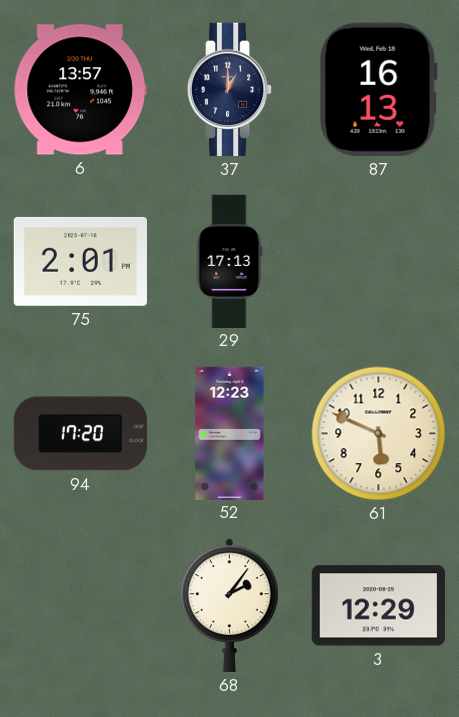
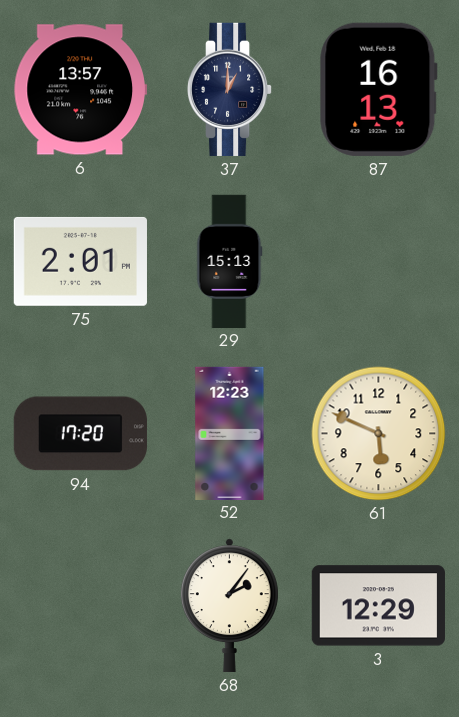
29: 17:13 -> 15:13
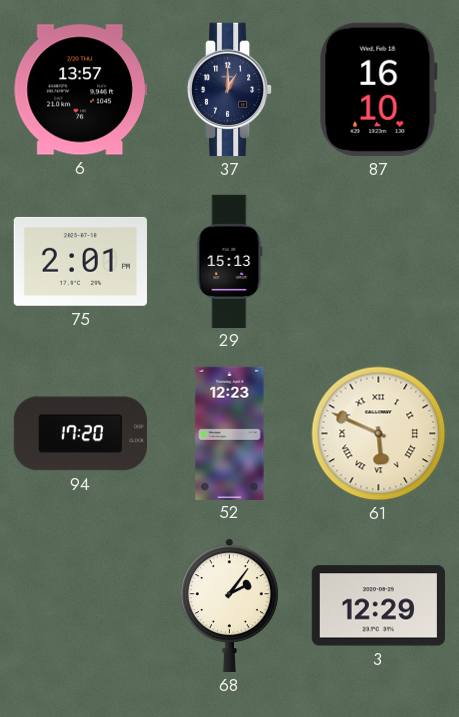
87: 16:13 -> 16:10
61 numerals: Arabic -> Roman
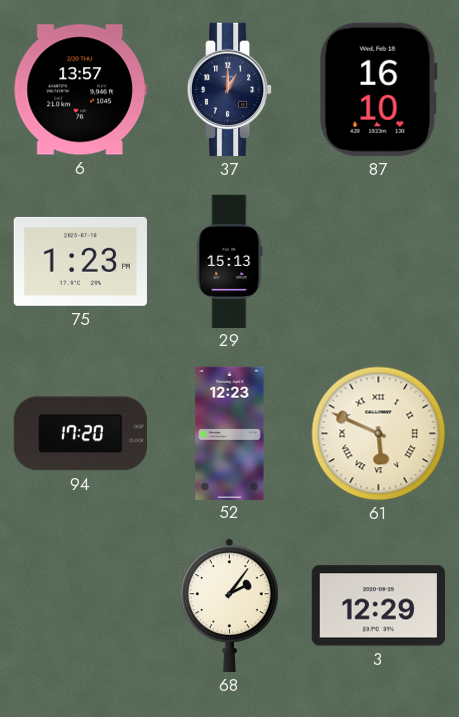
75: 2:01 -> 1:23
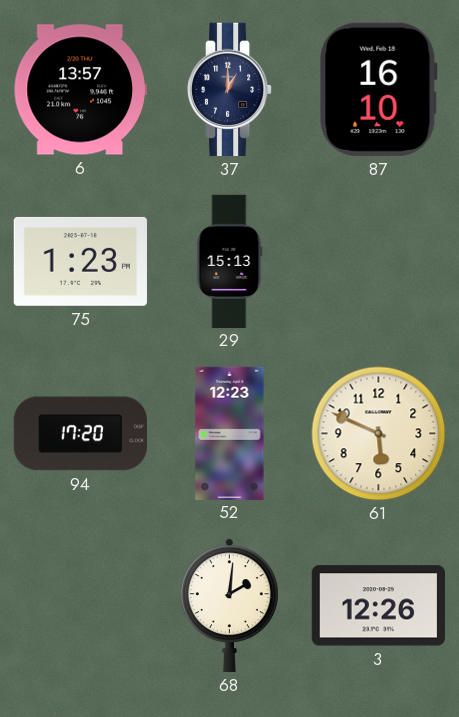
61 numerals: Roman -> Arabic
68: 2:06 -> 2:01
3: 12:29 -> 12:26
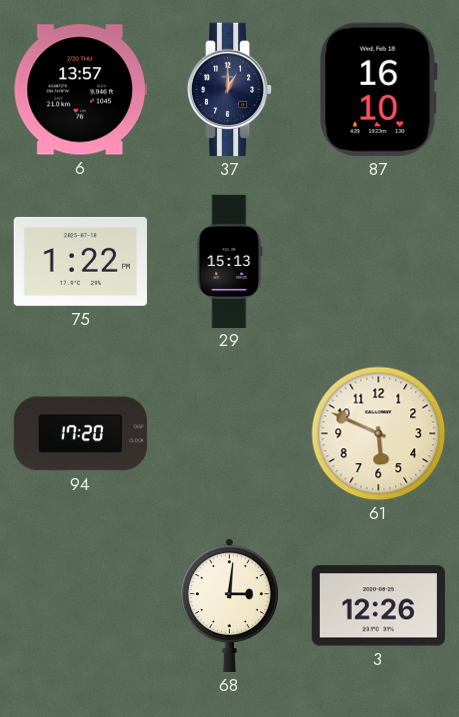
75: 1:23 -> 1:22
52: 12:23 -> none
68: 2:01 -> 3:01
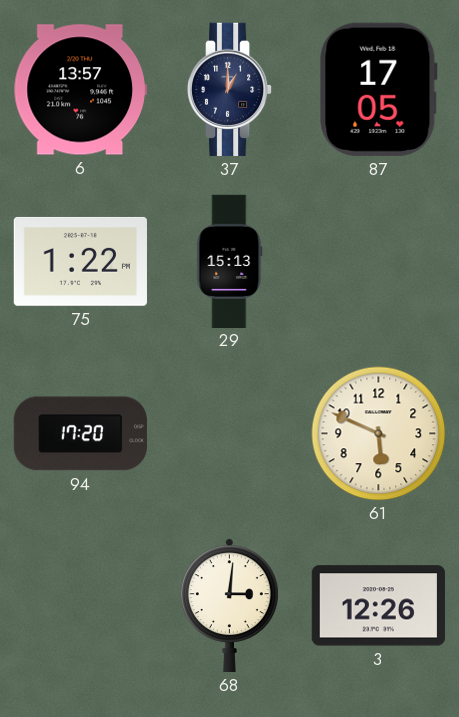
87: 16:10 -> 17:05
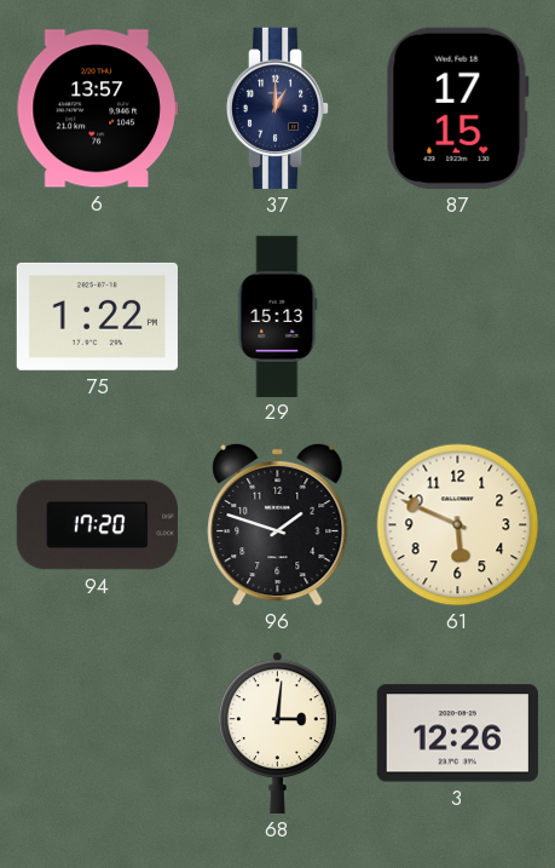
87: 17:05 -> 17:15
96: none -> 1:48
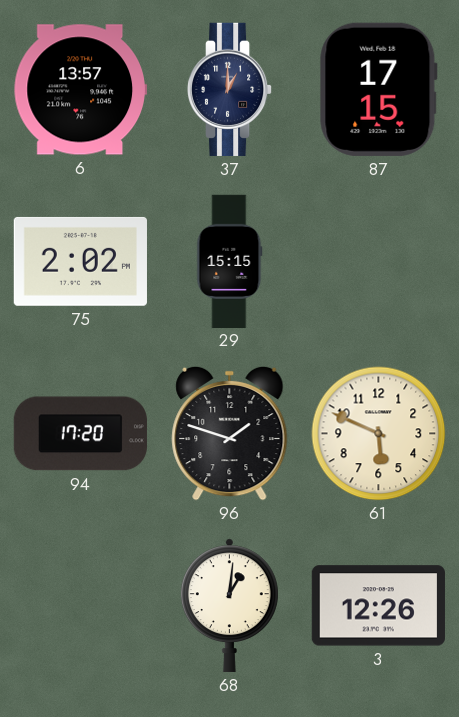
75: 1:22 -> 2:02
29: 15:13 -> 15:15
68: 3:01 -> 1:01
